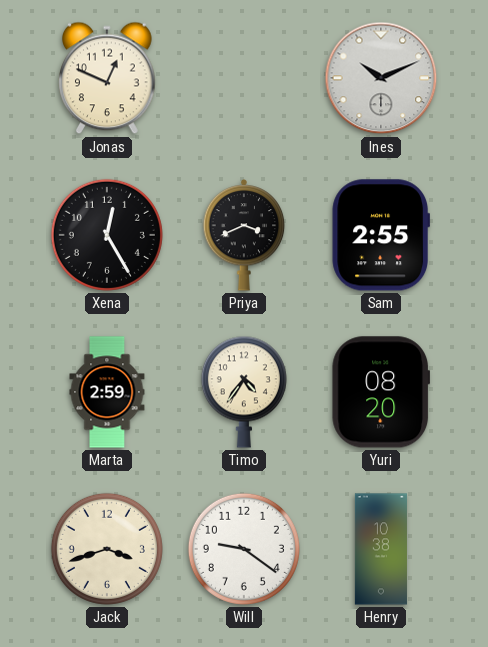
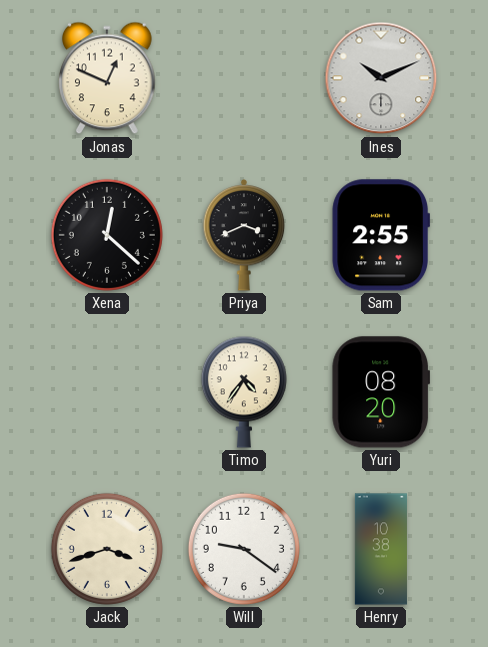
Xena: 12:25 -> 12:22
Marta: 2:59 -> none
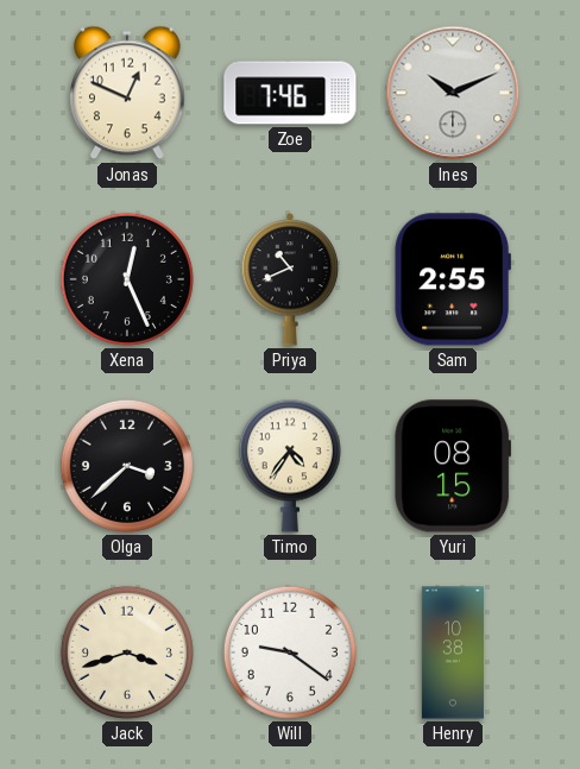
Zoe: none -> 7:46
Xena: 12:22 -> 12:26
Priya: 3:41 -> 10:41
Olga: none -> 3:38
Yuri: 08:20 -> 08:15
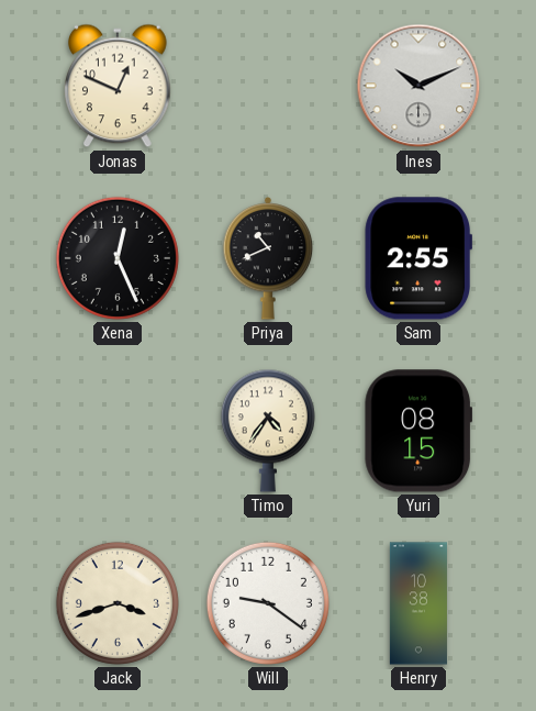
Zoe: 7:46 -> none
Olga: 3:38 -> none
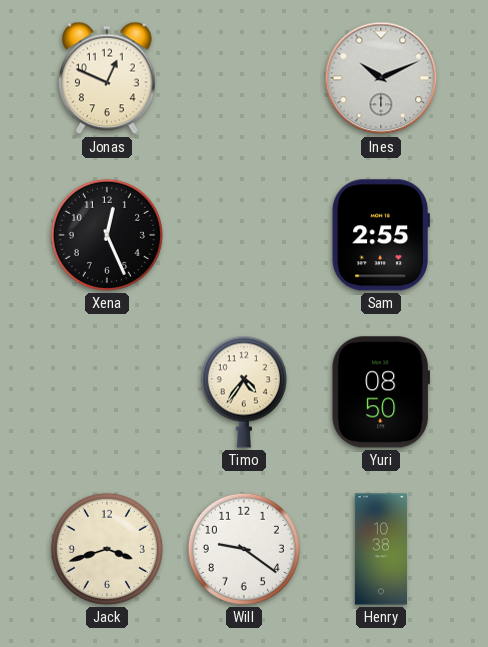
Priya: 10:41 -> none
Yuri: 08:15 -> 08:50
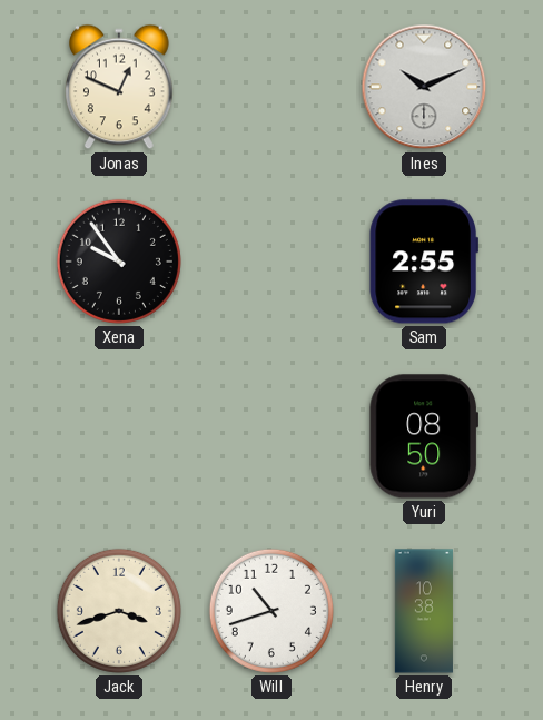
Xena: 12:26 -> 9:54
Timo: 4:36 -> none
Will: 9:21 -> 10:42
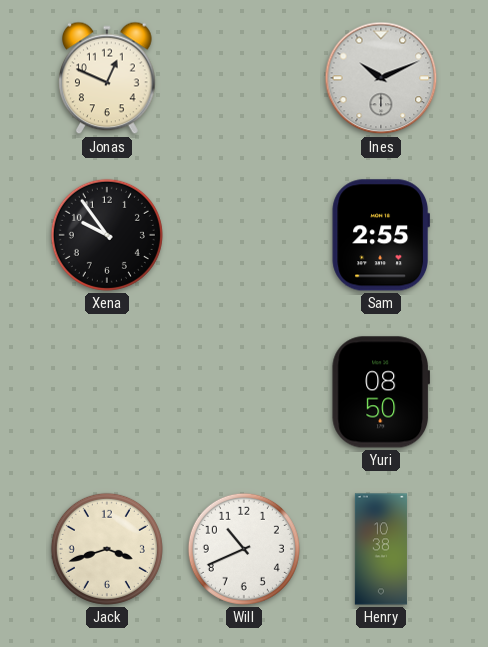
Will: 10:42 -> 10:41
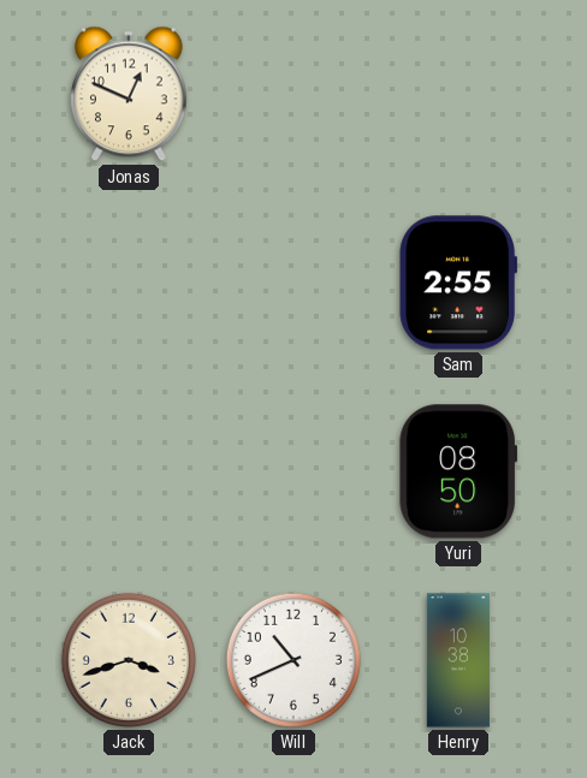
Ines: 10:11 -> none
Xena: 9:54 -> none
